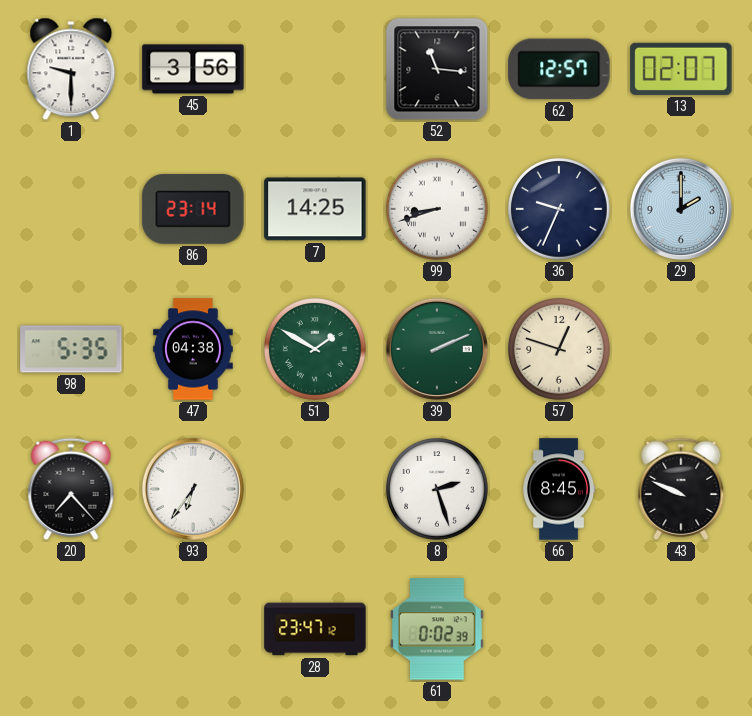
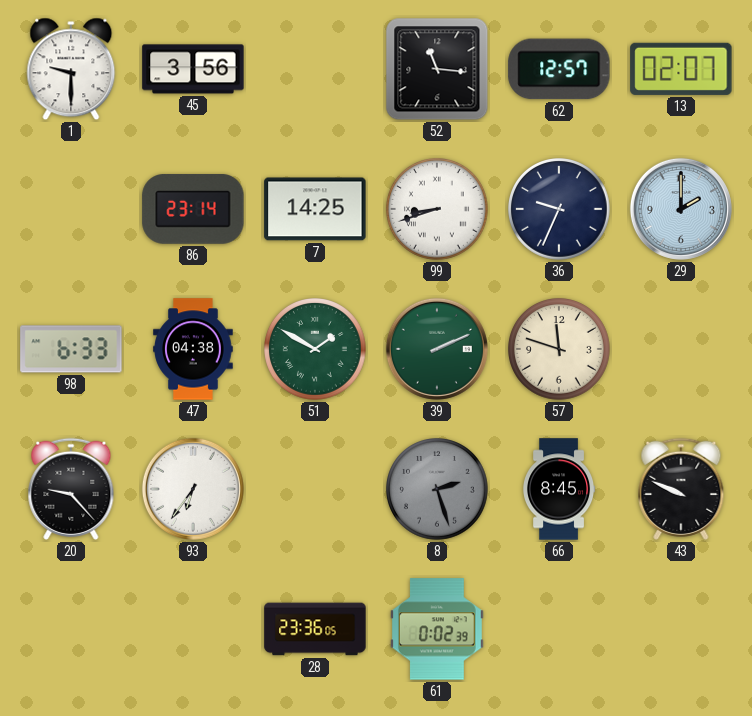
98: 5:35 -> 6:33
57: 12:48 -> 11:48
20: 7:23 -> 9:23
8 dial: white -> grey
28: 23:47 -> 23:36
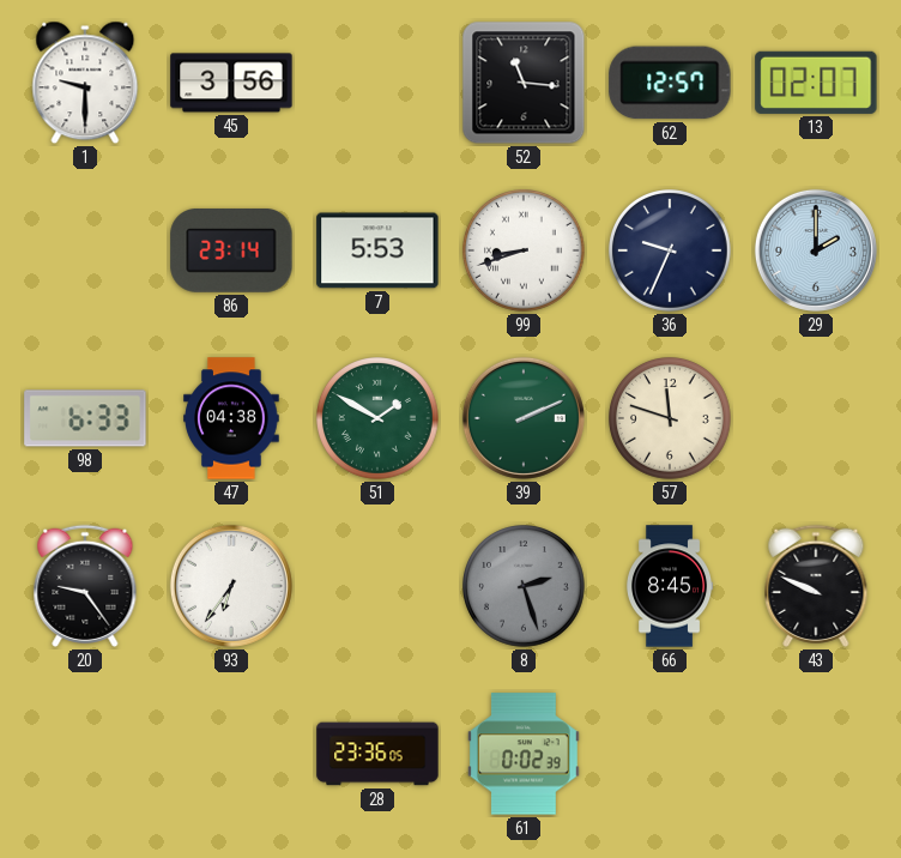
7: 14:25 -> 5:53
20: 9:23 -> 9:24
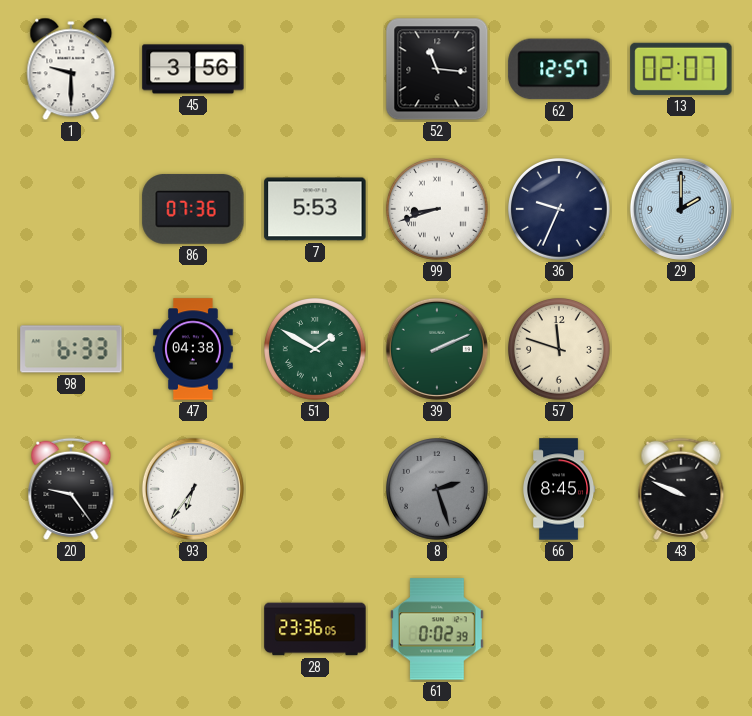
86: 23:14 -> 07:36
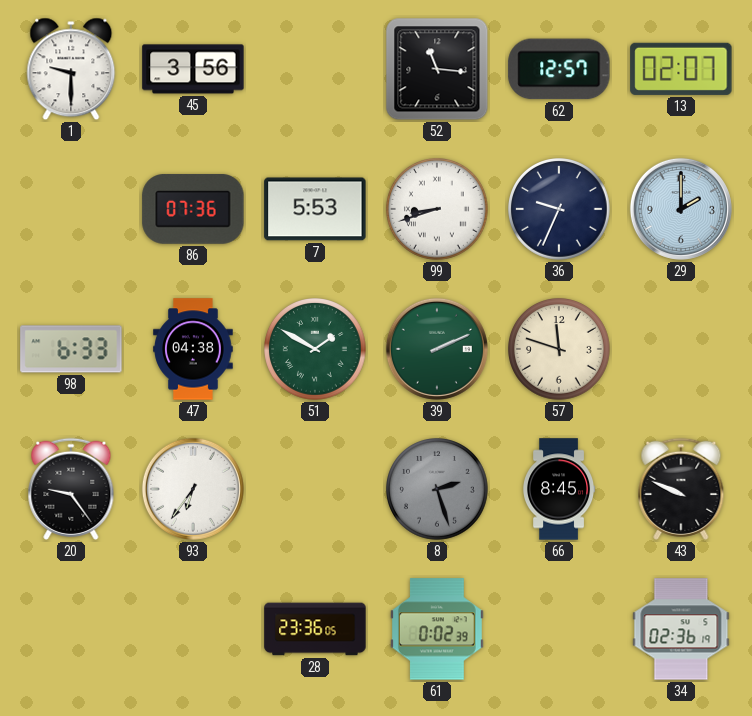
34: none -> 02:36
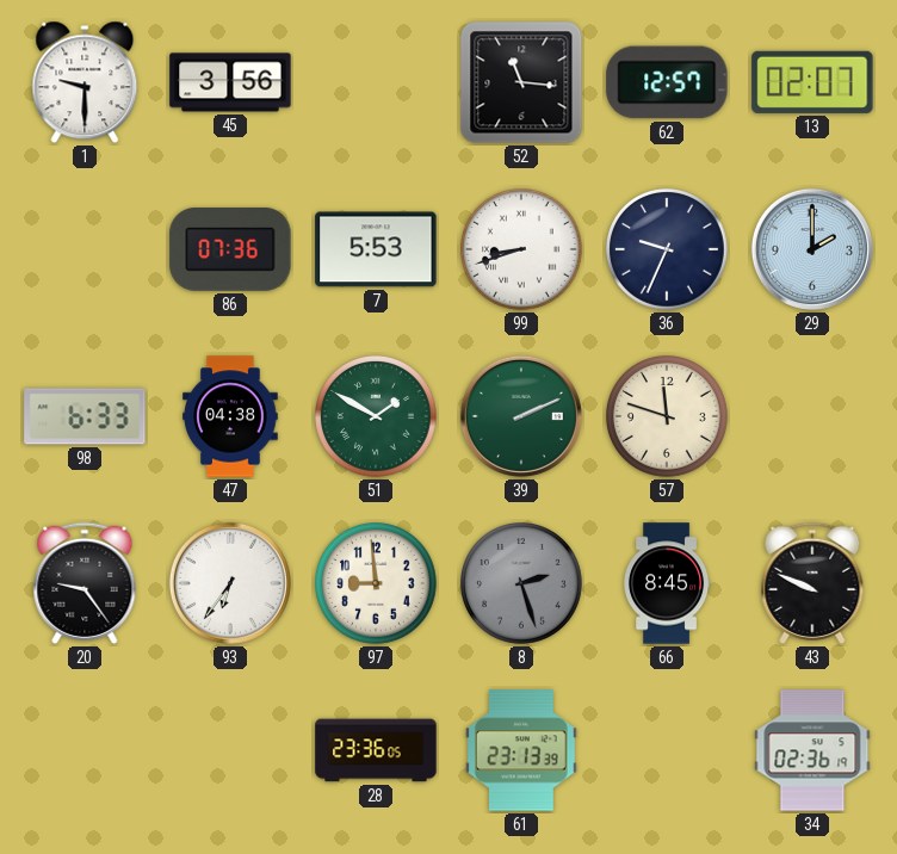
97: none -> 8:59
61: 0:02 -> 23:13
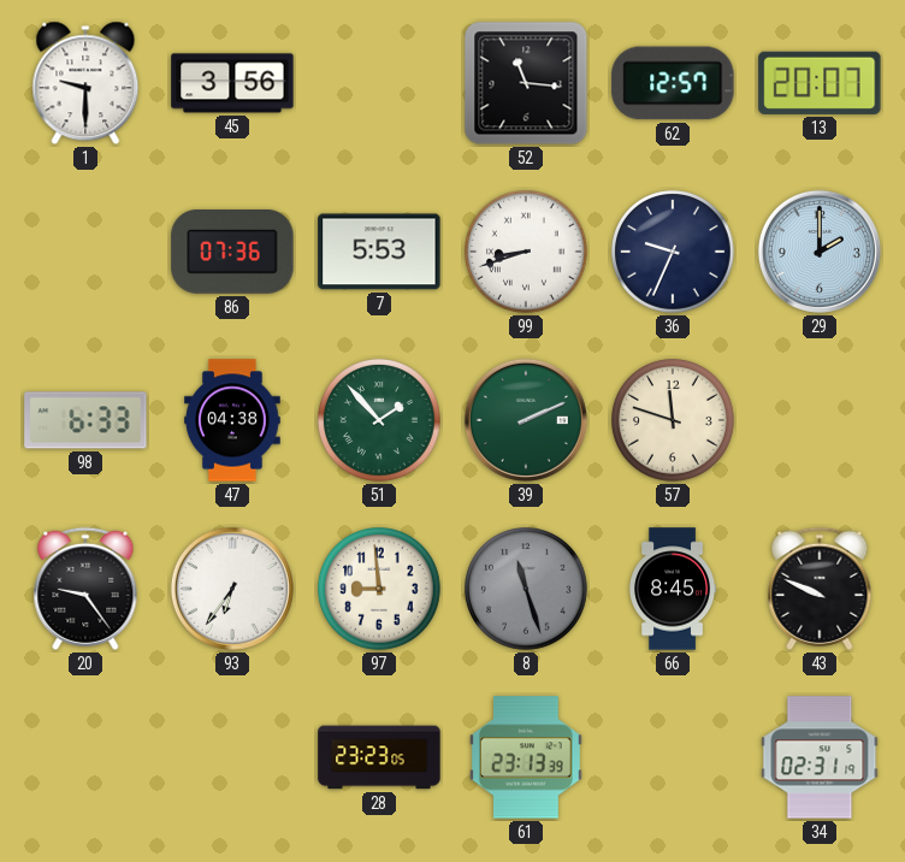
13: 02:07 -> 20:07
51: 1:50 -> 1:53
8: 2:27 -> 11:27
28: 23:36 -> 23:23
34: 02:36 -> 02:31
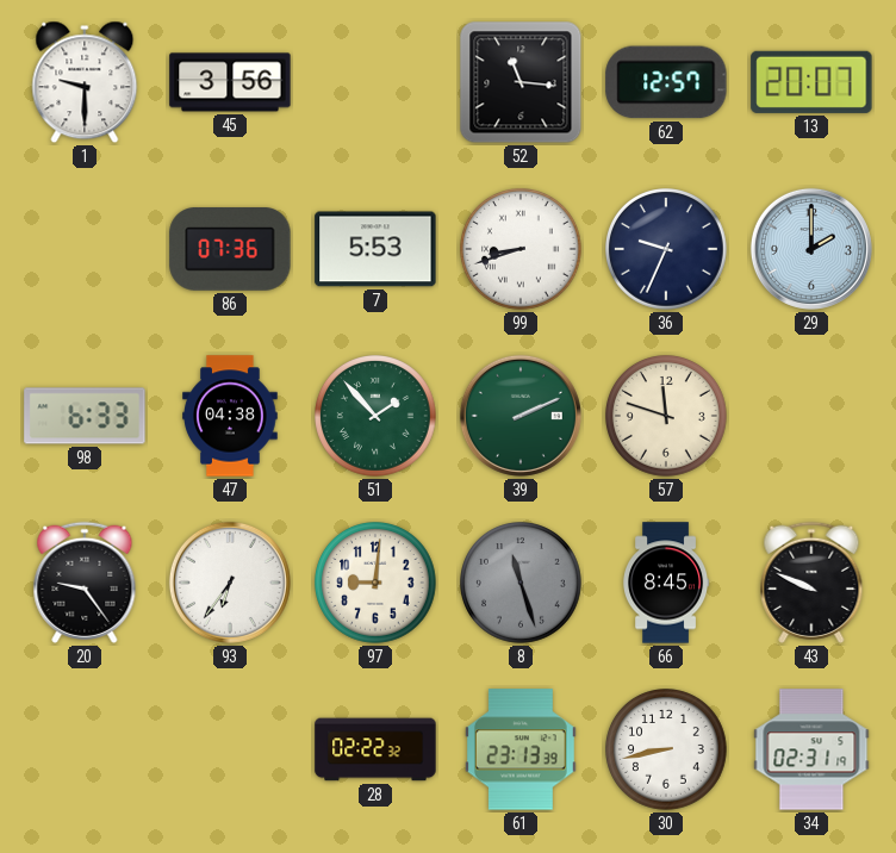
97: 8:59 -> 9:01
28: 23:23 -> 02:22
30: none -> 8:43
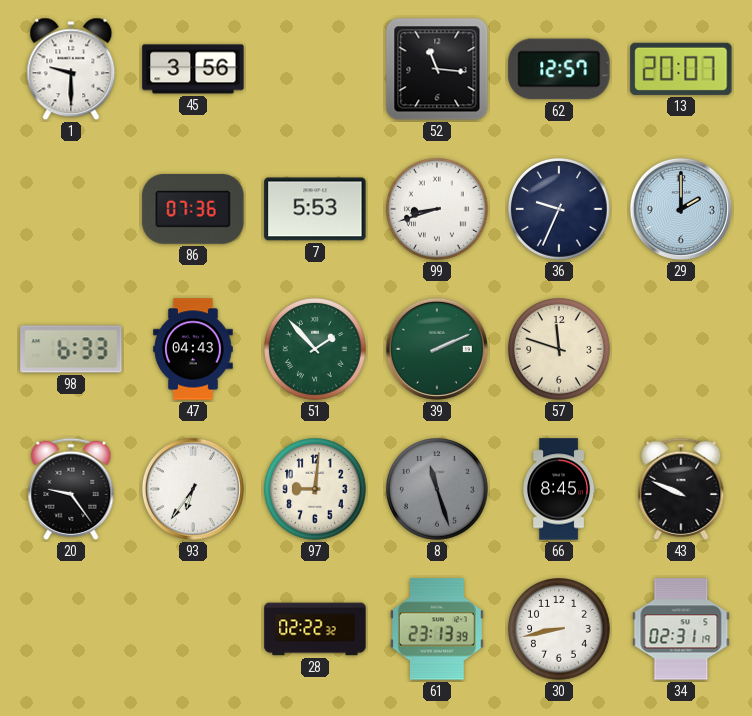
47: 04:38 -> 04:43
